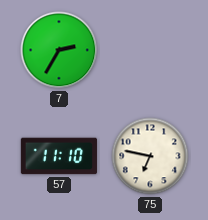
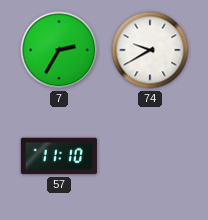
74: none -> 9:40
75: 6:47 -> none
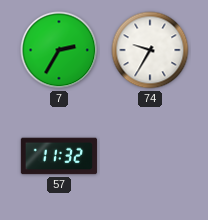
74: 9:40 -> 9:35
57: 11:10 -> 11:32
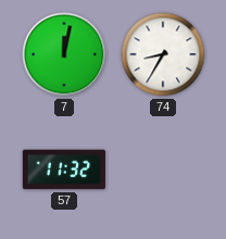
7: 2:35 -> 12:02
74: 9:35 -> 8:35
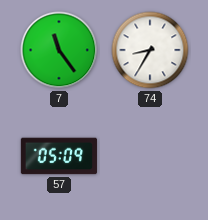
7: 12:02 -> 11:24
57: 11:32 -> 05:09
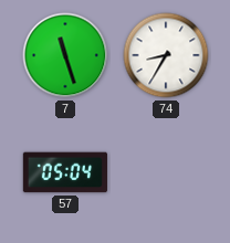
7: 11:24 -> 11:27
57: 05:09 -> 05:04
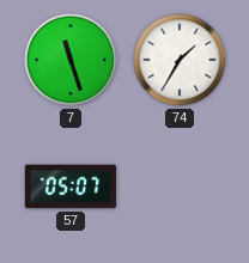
74: 8:35 -> 1:35
57: 05:04 -> 05:07
